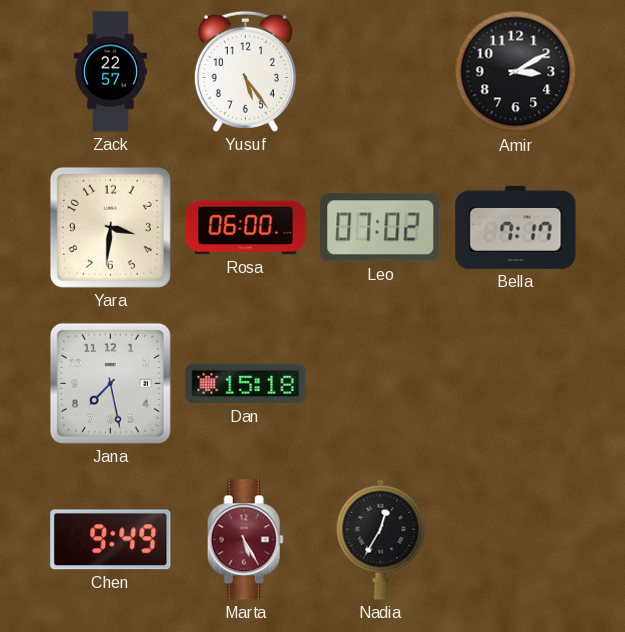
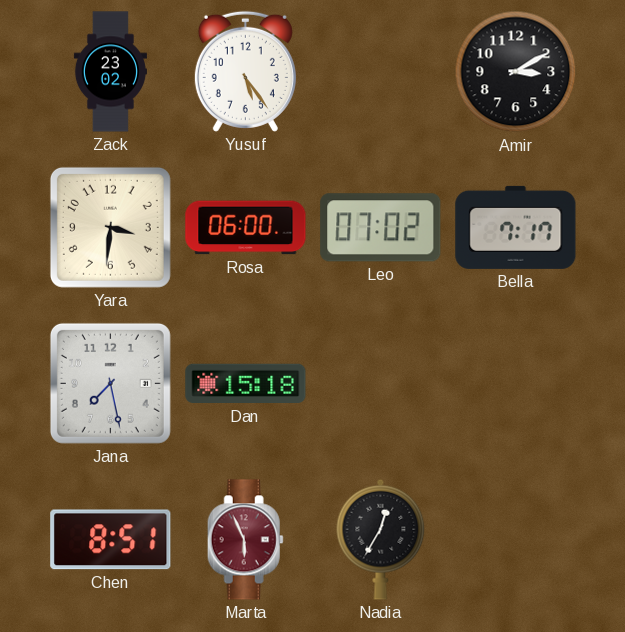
Zack: 22:57 -> 23:02
Chen: 9:49 -> 8:51
Marta: 5:25 -> 5:56
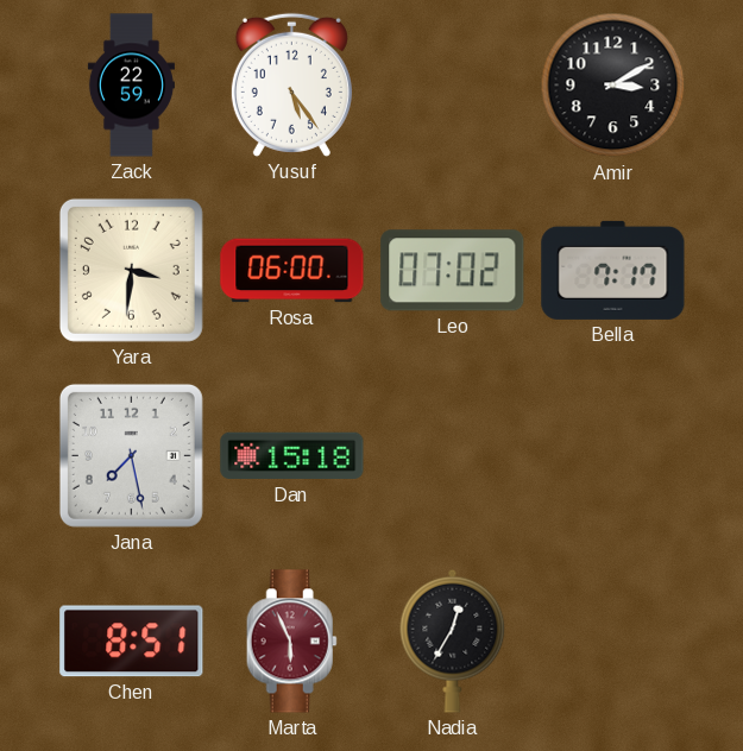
Zack: 23:02 -> 22:59
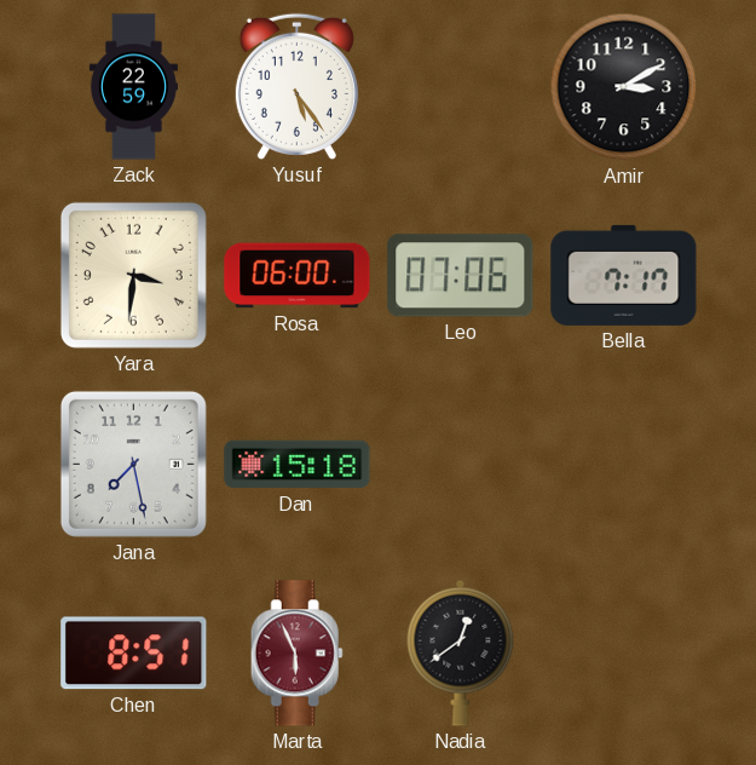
Leo: 07:02 -> 07:06
Nadia: 12:35 -> 12:39
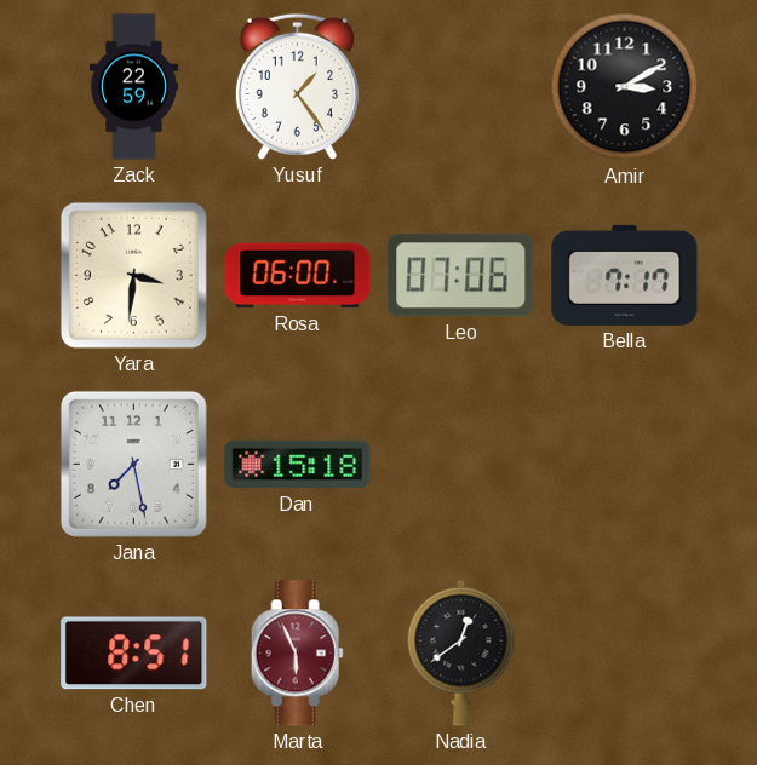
Yusuf: 5:24 -> 1:24
